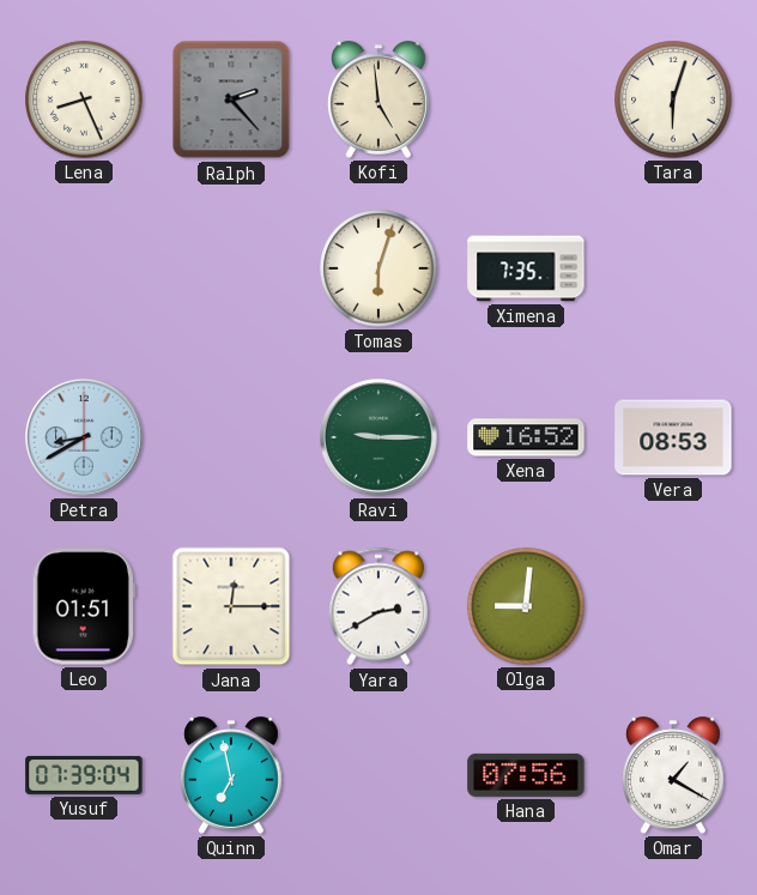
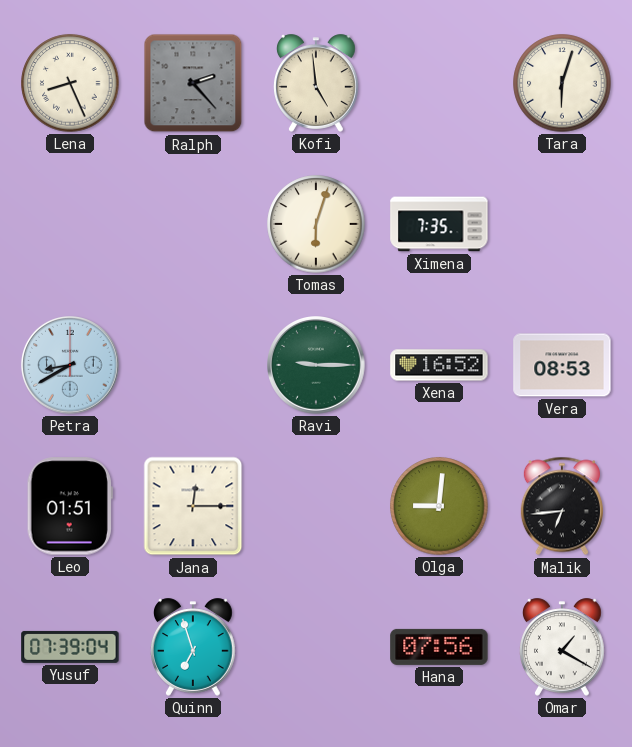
Yara: 2:40 -> none
Malik: none -> 6:44
Quinn: 6:58 -> 6:57
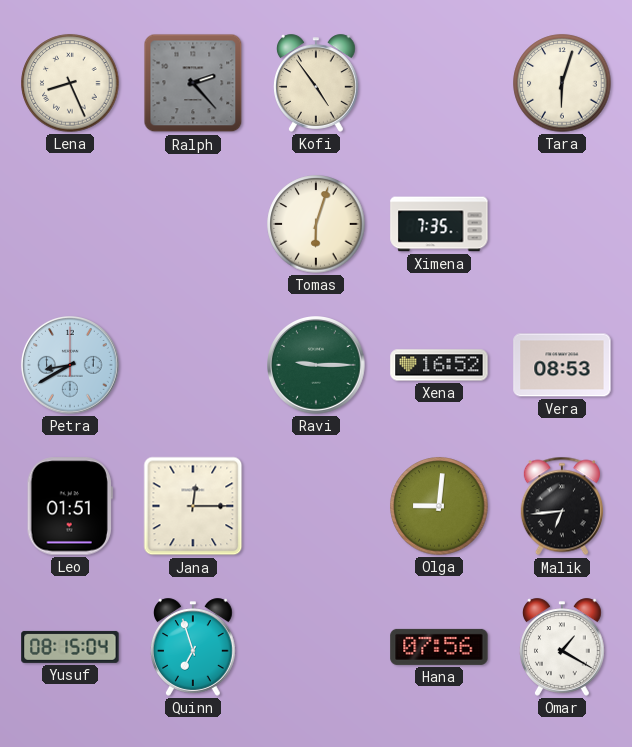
Kofi: 4:59 -> 4:54
Yusuf: 07:39 -> 08:15
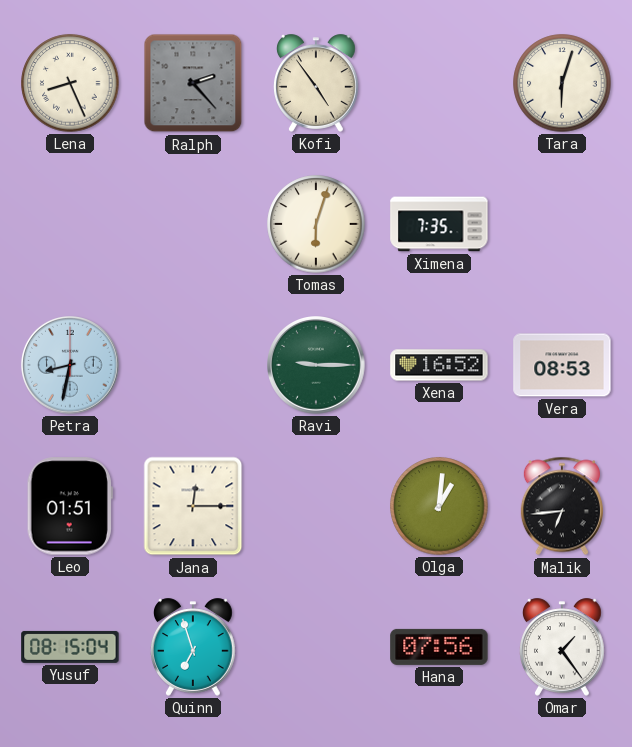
Petra: 8:40 -> 8:32
Olga: 9:01 -> 1:01
Omar: 1:20 -> 1:24
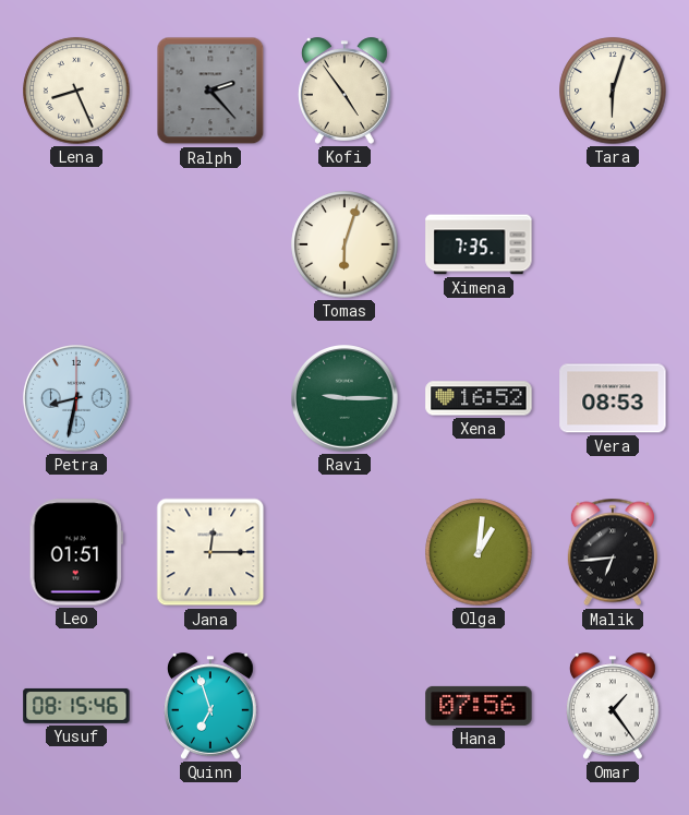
Yusuf: 08:15:04 -> 08:15:46
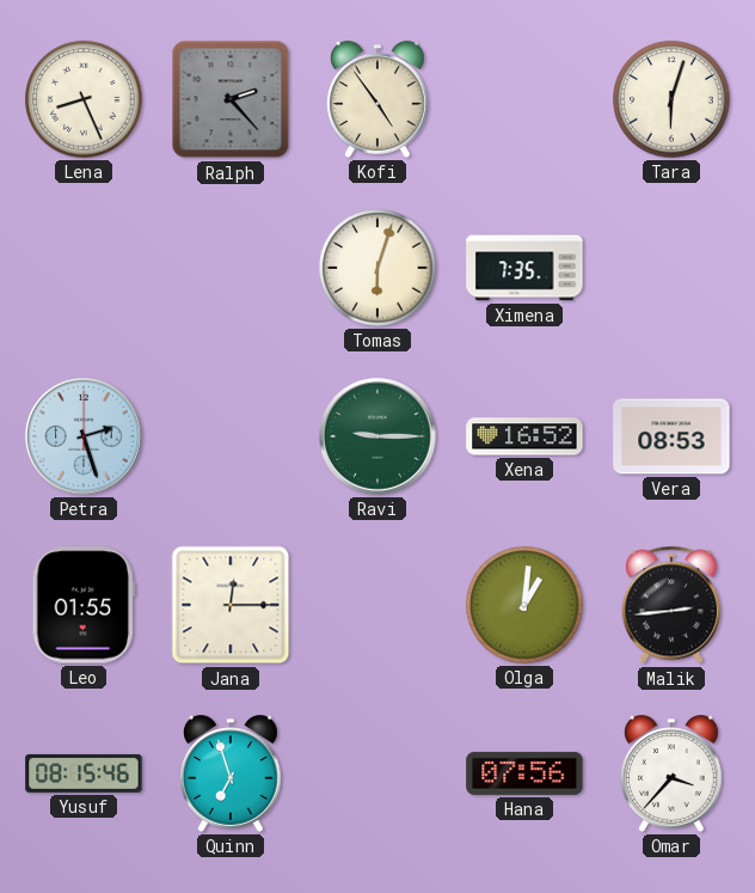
Petra: 8:32 -> 2:27
Leo: 01:51 -> 01:55
Malik: 6:44 -> 2:44
Omar: 1:24 -> 3:37
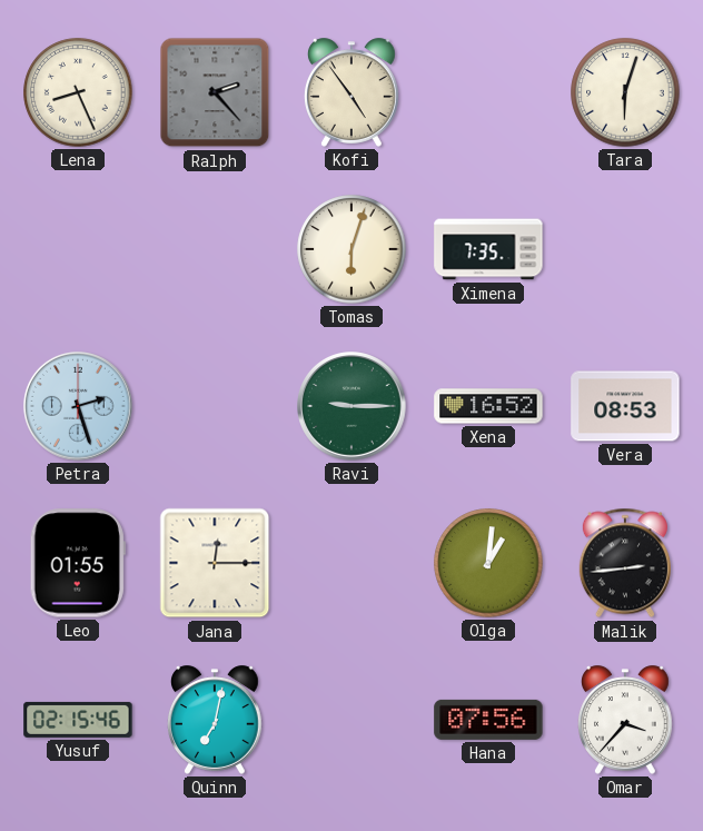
Yusuf: 08:15 -> 02:15
Quinn: 6:57 -> 7:02
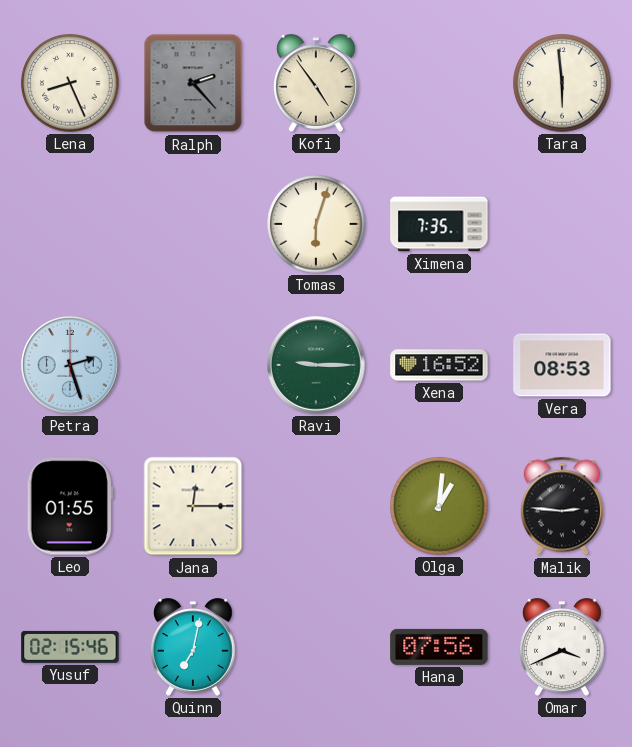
Tara: 6:03 -> 5:59
Malik: 2:44 -> 2:46
Omar: 3:37 -> 3:41
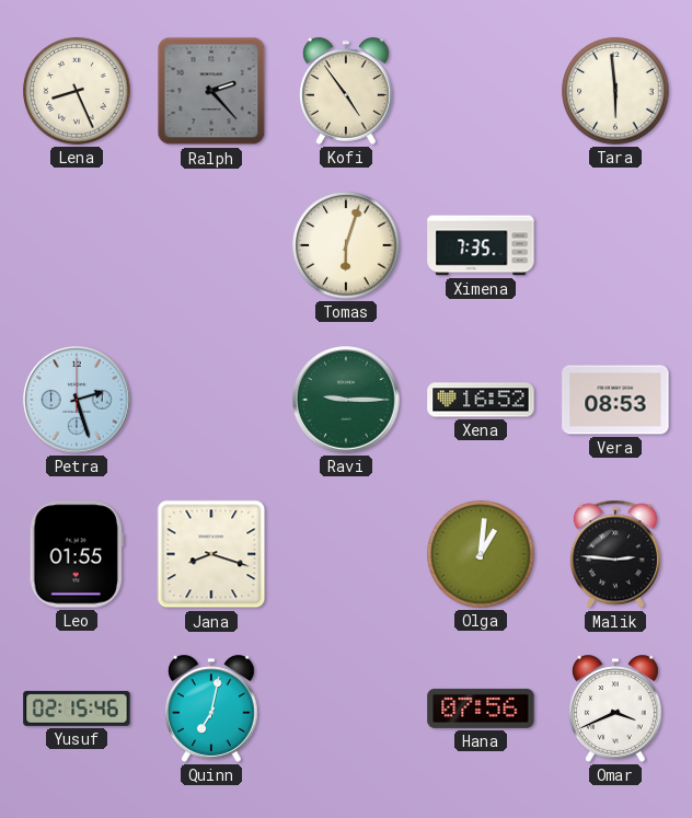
Jana: 12:15 -> 8:18
